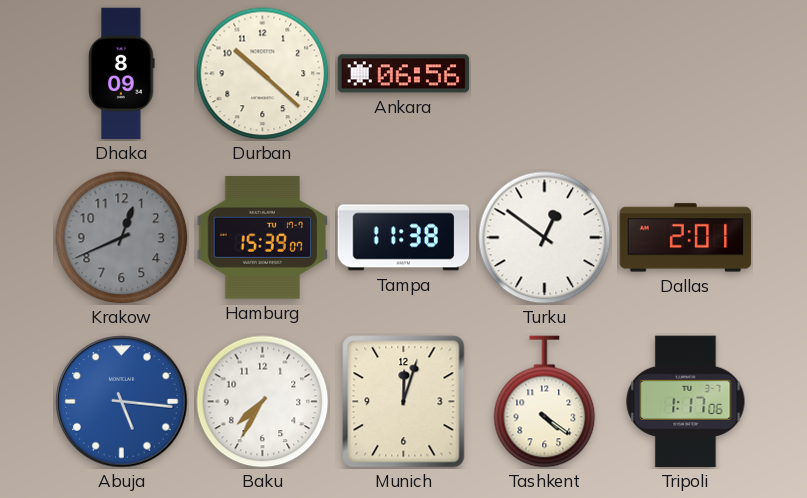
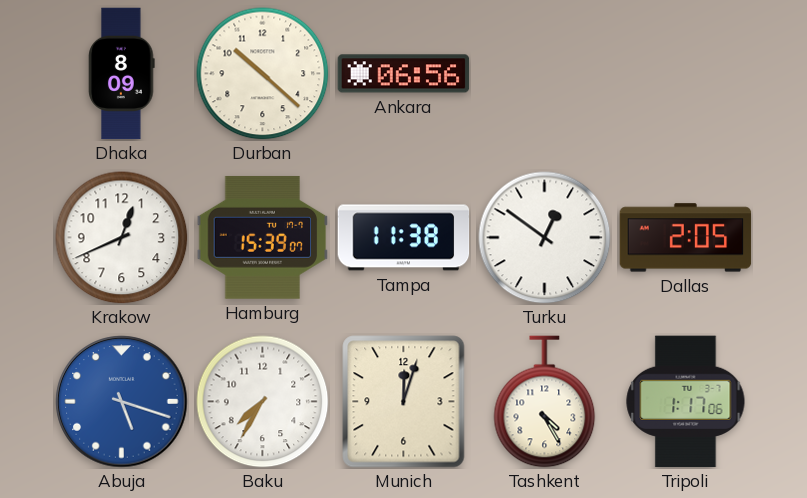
Krakow dial: grey -> white
Dallas: 2:01 -> 2:05
Abuja: 5:16 -> 5:18
Tashkent: 4:21 -> 4:25
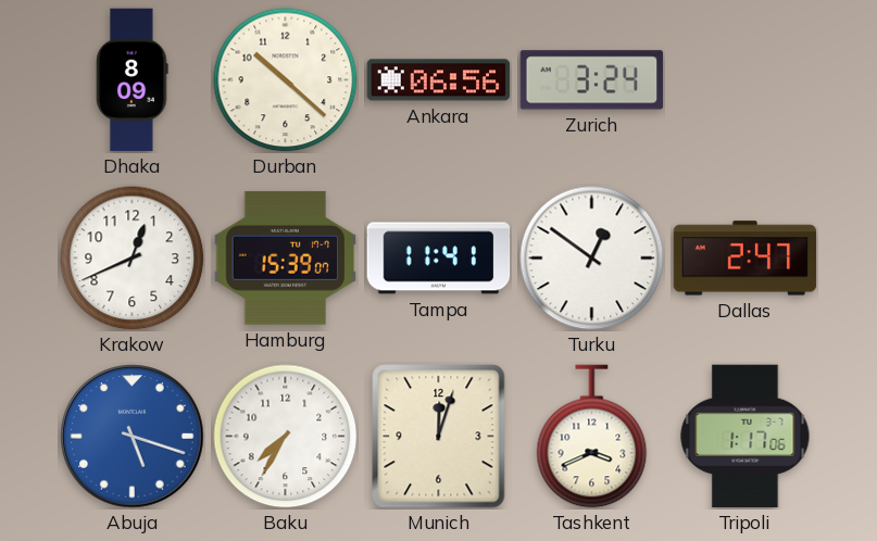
Zurich: none -> 3:24
Tampa: 11:38 -> 11:41
Dallas: 2:05 -> 2:47
Tashkent: 4:25 -> 3:41
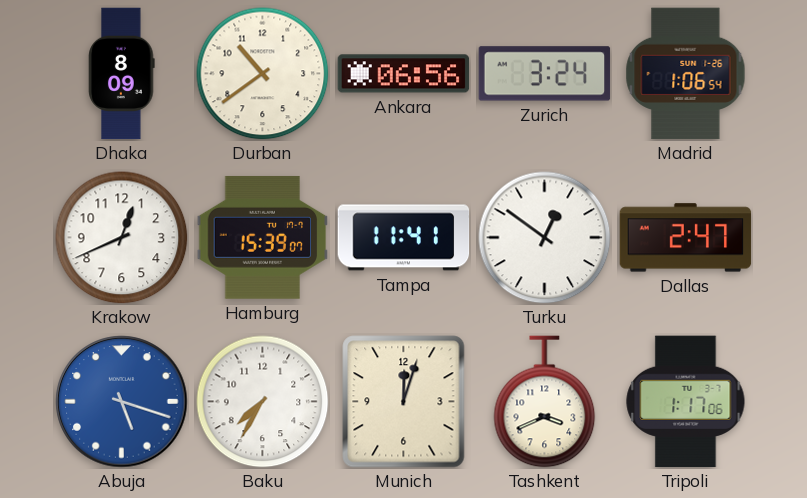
Durban: 10:22 -> 10:39
Madrid: none -> 1:06
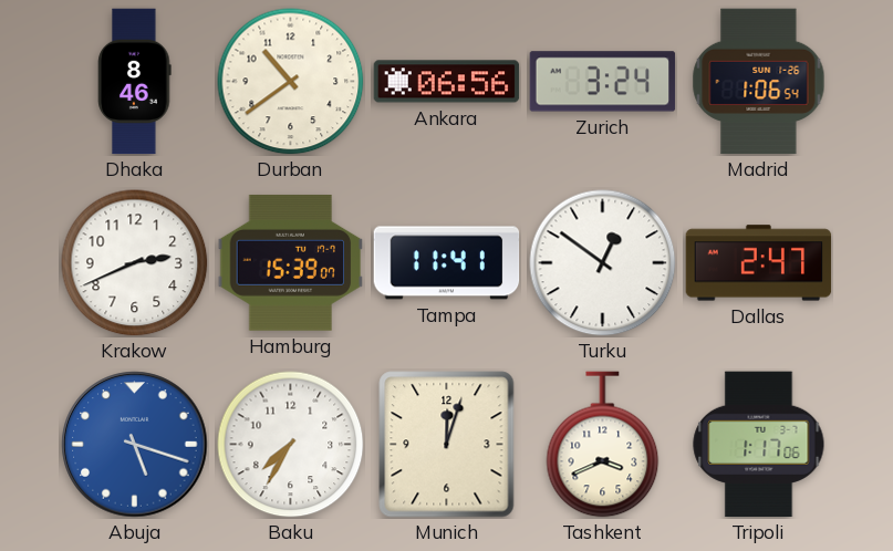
Dhaka: 8:09 -> 8:46
Krakow: 12:41 -> 2:41
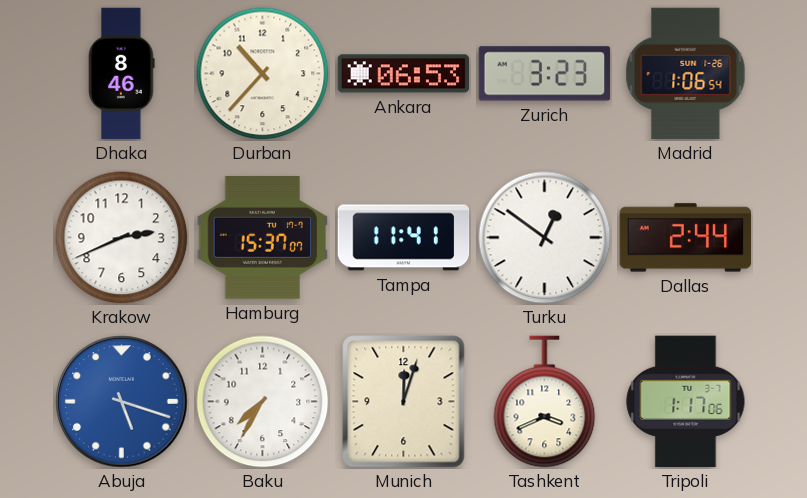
Durban: 10:39 -> 10:37
Ankara: 06:56 -> 06:53
Zurich: 3:24 -> 3:23
Hamburg: 15:39 -> 15:37
Dallas: 2:47 -> 2:44
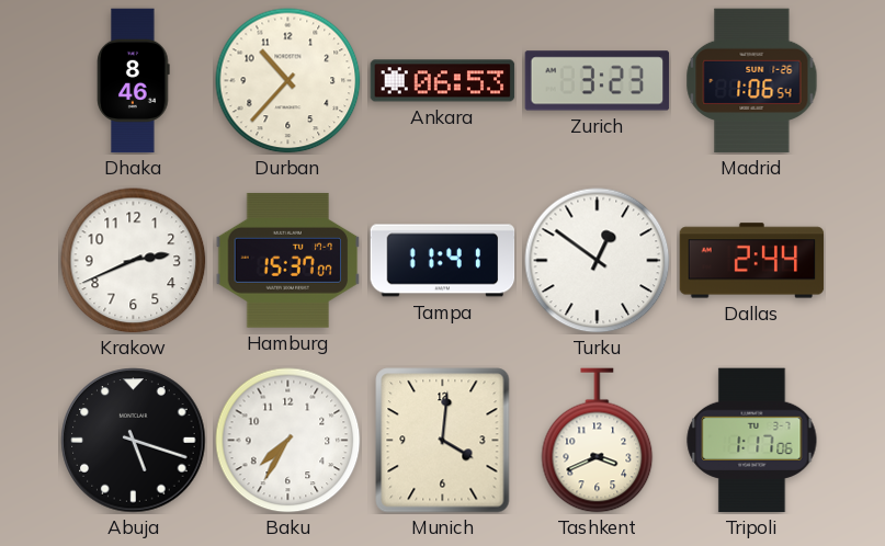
Abuja dial: blue -> black
Munich: 12:03 -> 4:01
